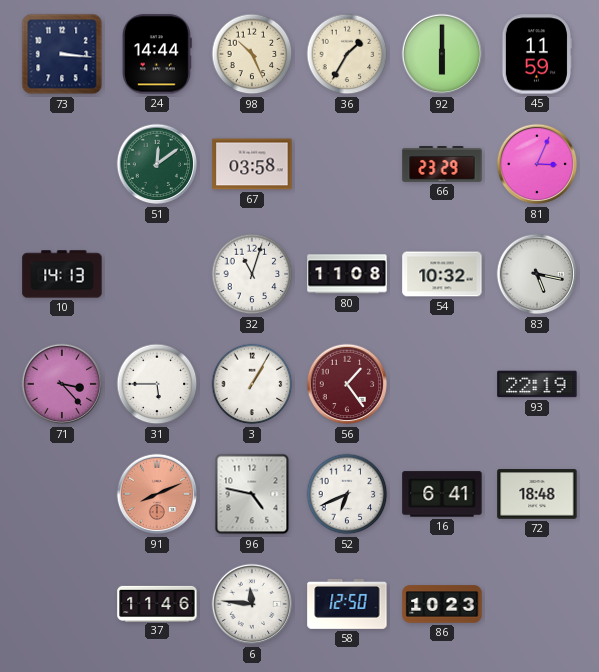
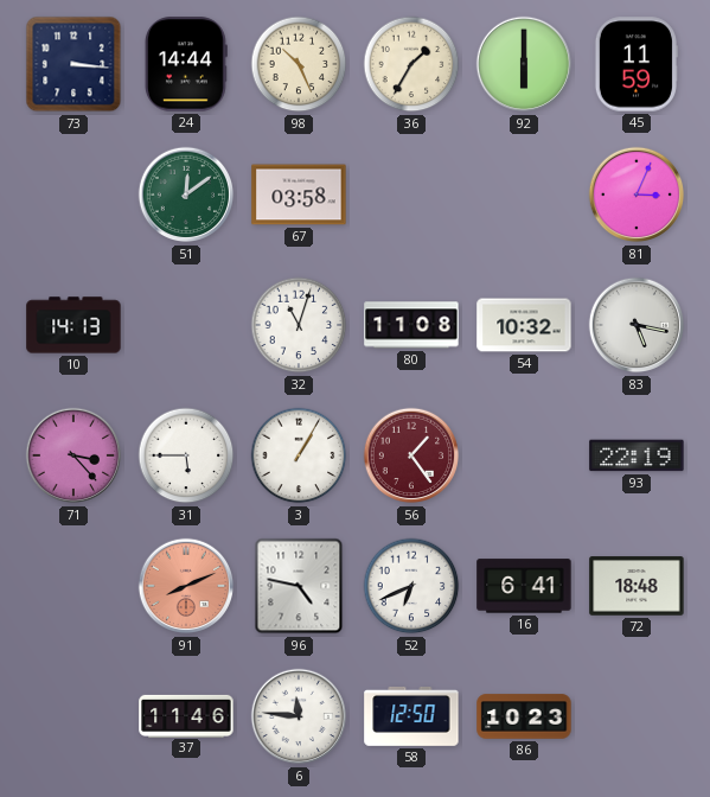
66: 23:29 -> none
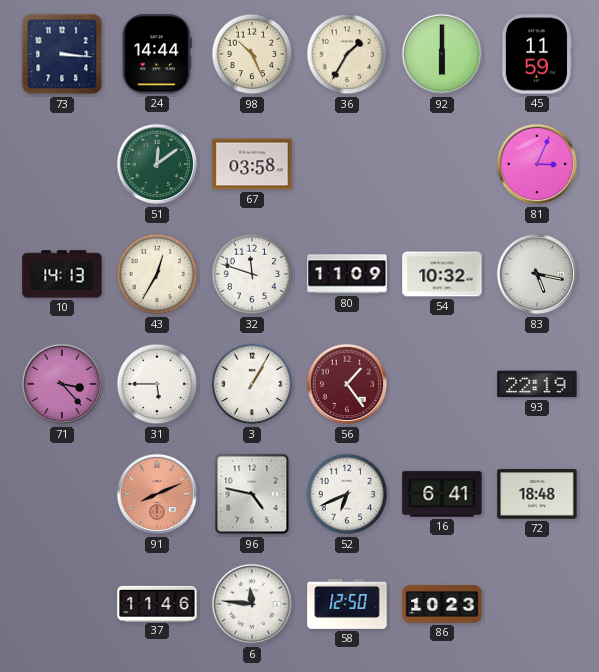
43: none -> 12:35
32: 11:03 -> 11:48
80: 11:08 -> 11:09
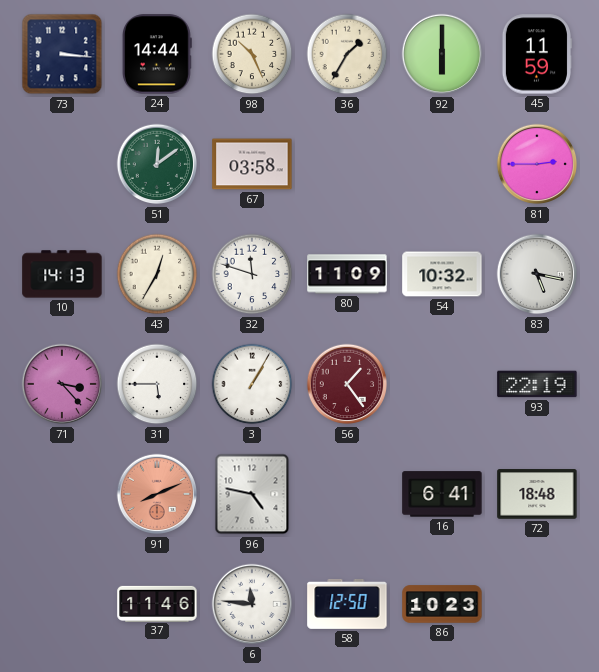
81: 3:04 -> 2:45
52: 6:41 -> none
